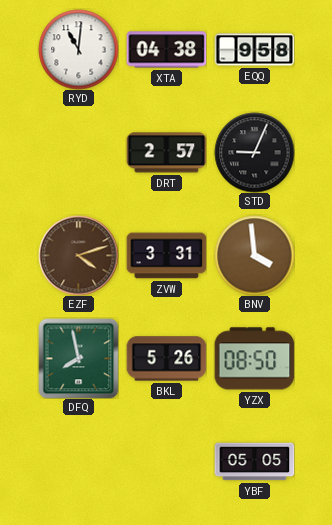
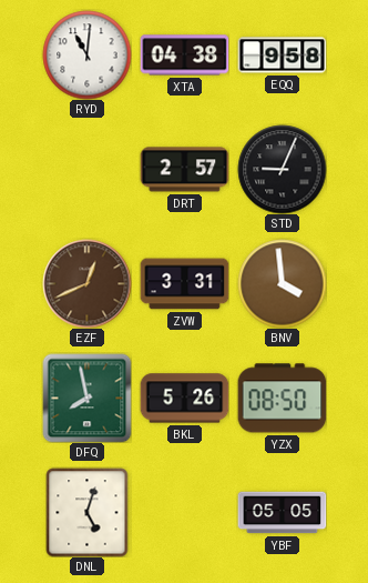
EZF: 4:12 -> 12:41
DNL: none -> 5:03
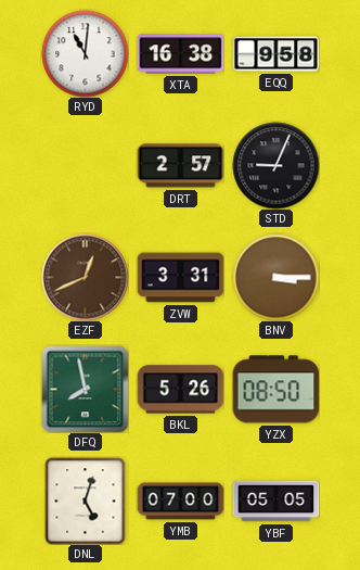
XTA: 04:38 -> 16:38
BNV: 3:59 -> 3:15
YMB: none -> 07:00
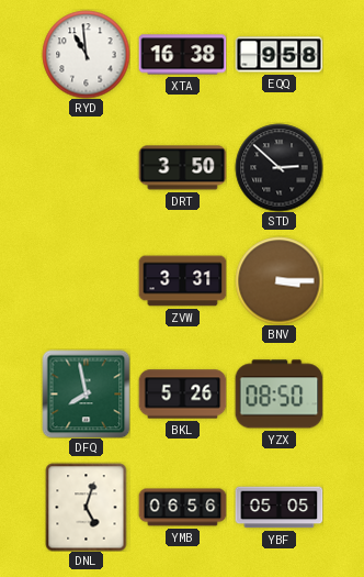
RYD: 11:01 -> 10:59
DRT: 2:57 -> 3:50
STD: 9:04 -> 2:52
EZF: 12:41 -> none
YMB: 07:00 -> 06:56
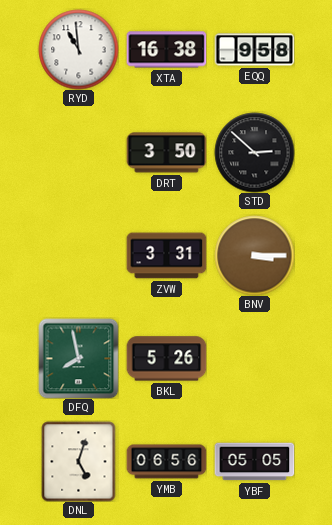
YZX: 08:50 -> none
